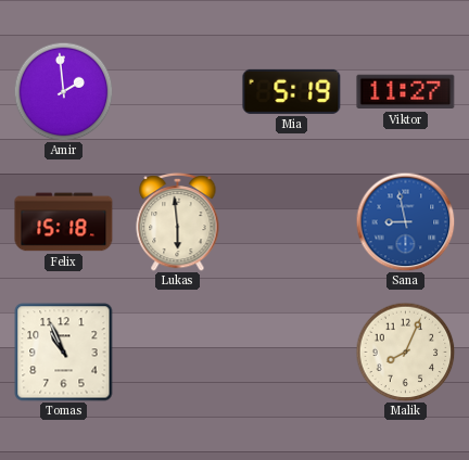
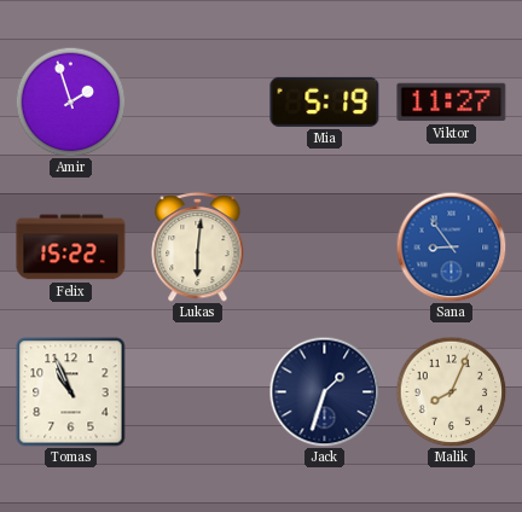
Amir: 1:59 -> 1:57
Felix: 15:18 -> 15:22
Lukas: 5:59 -> 6:01
Sana: 8:58 -> 8:54
Jack: none -> 1:33
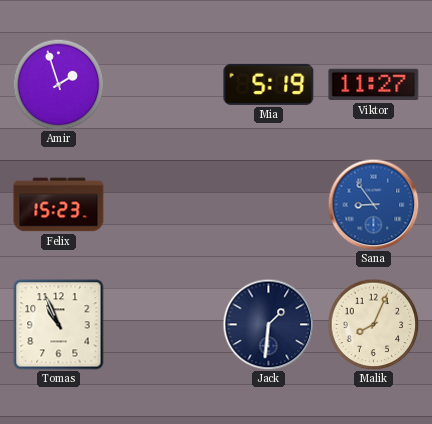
Felix: 15:22 -> 15:23
Lukas: 6:01 -> none
Jack: 1:33 -> 1:31
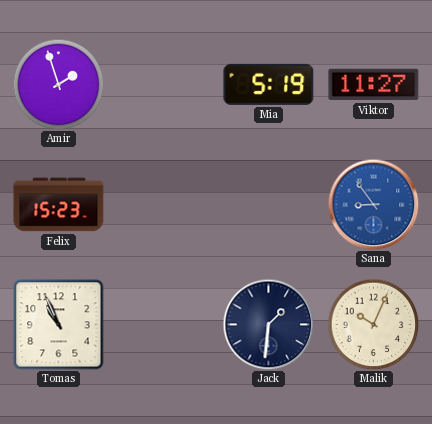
Malik: 8:04 -> 10:04
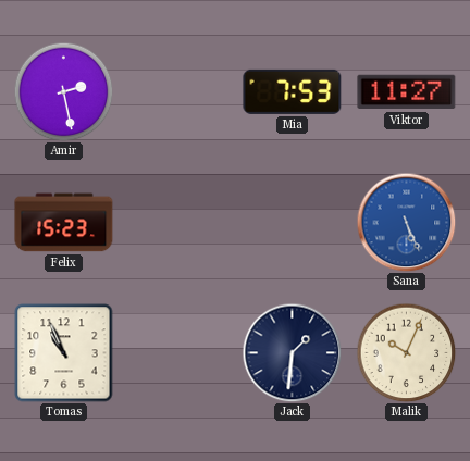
Amir: 1:57 -> 2:28
Mia: 5:19 -> 7:53
Sana: 8:54 -> 5:26
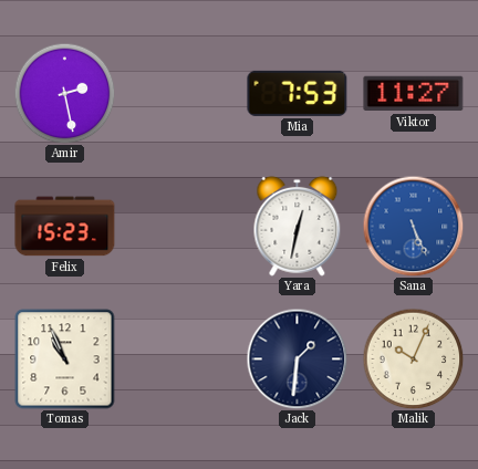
Yara: none -> 12:32
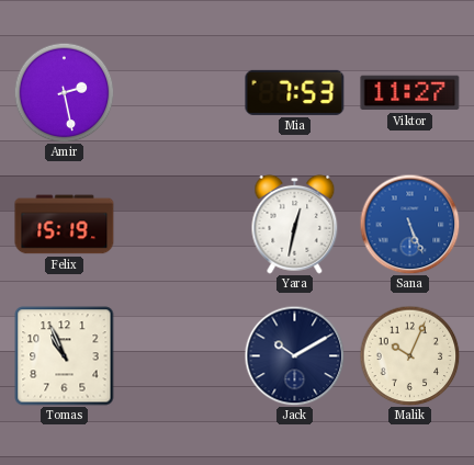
Felix: 15:23 -> 15:19
Jack: 1:31 -> 10:10
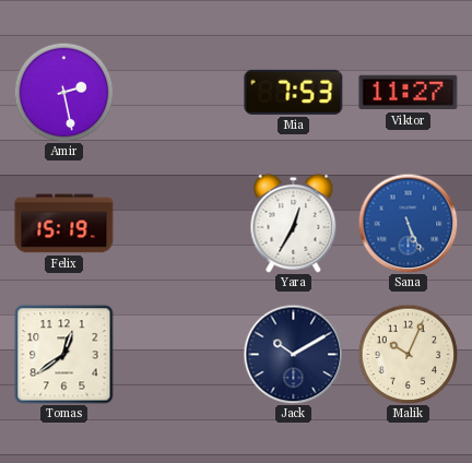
Yara: 12:32 -> 12:35
Tomas: 10:56 -> 12:39
